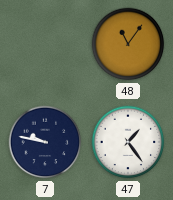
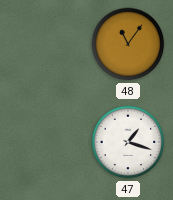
7: 9:47 -> none
47: 1:24 -> 1:18
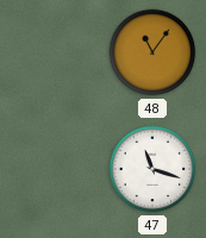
47: 1:18 -> 11:18
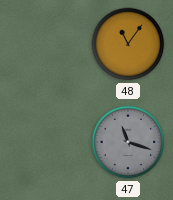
47 dial: white -> grey
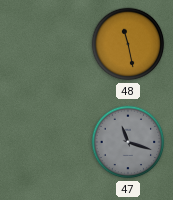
48: 11:06 -> 11:28
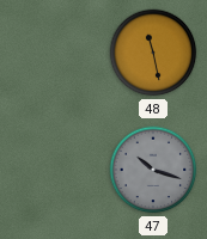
47: 11:18 -> 10:18
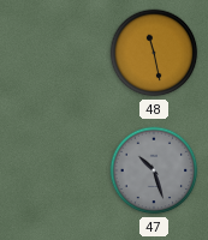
47: 10:18 -> 10:27
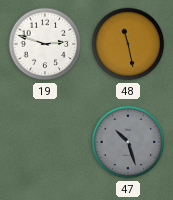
19: none -> 2:48
